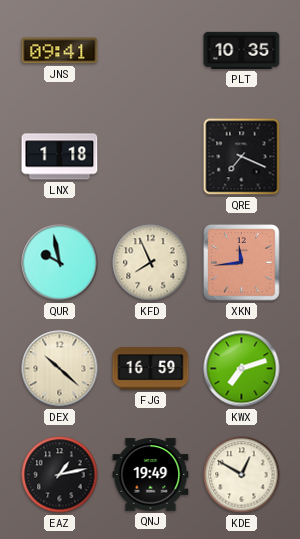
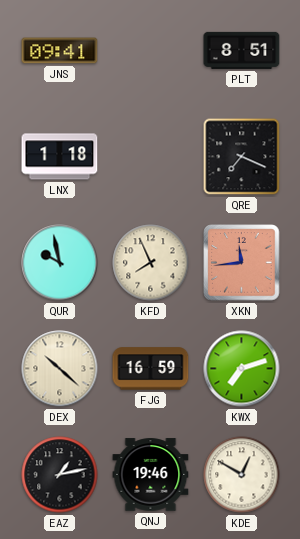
PLT: 10:35 -> 8:51
QNJ: 19:49 -> 19:46
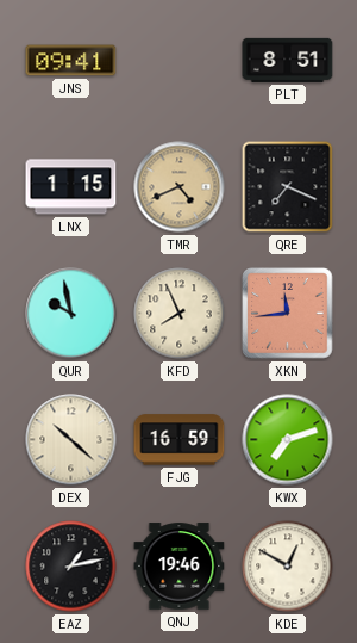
LNX: 1:18 -> 1:15
TMR: none -> 4:41
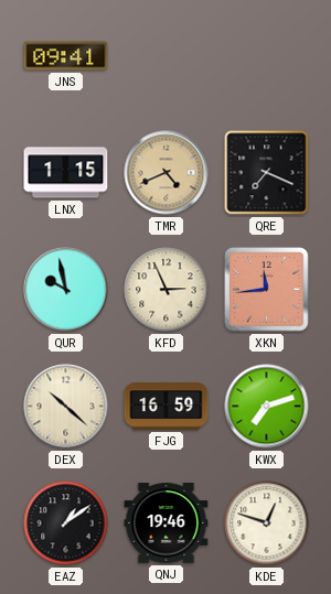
PLT: 8:51 -> none
KFD: 7:56 -> 2:56
EAZ: 1:13 -> 1:09
KDE: 12:50 -> 12:48
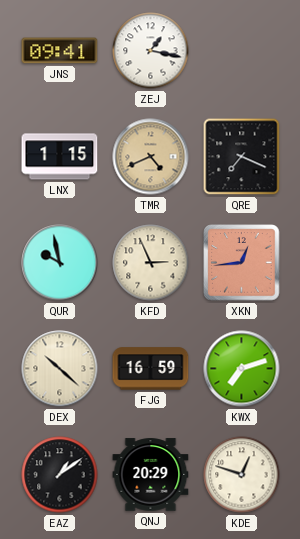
ZEJ: none -> 1:17
XKN: 11:44 -> 12:44
QNJ: 19:46 -> 20:29
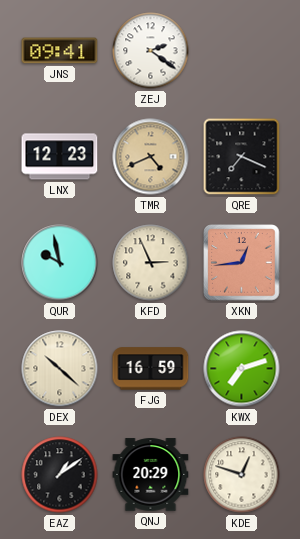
ZEJ: 1:17 -> 2:21
LNX: 1:15 -> 12:23
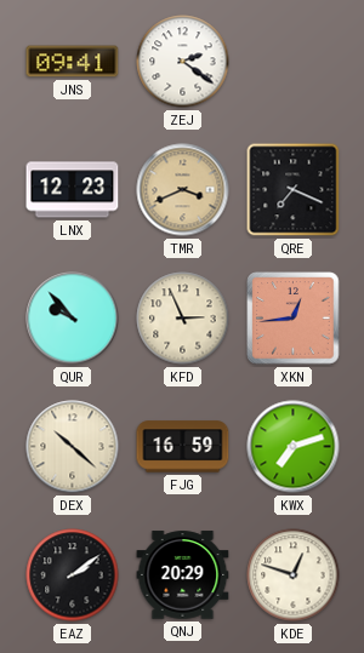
TMR: 4:41 -> 3:41
QUR: 9:58 -> 9:53
EAZ: 1:09 -> 2:09
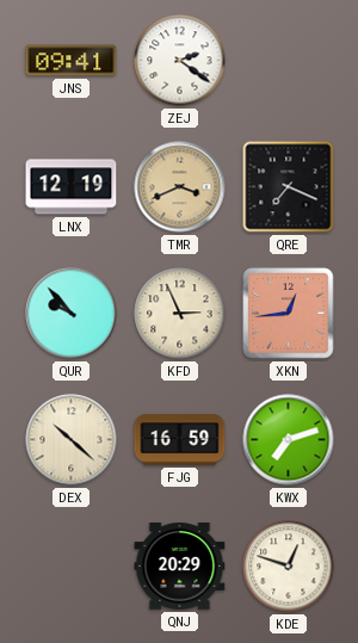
LNX: 12:23 -> 12:19
EAZ: 2:09 -> none
